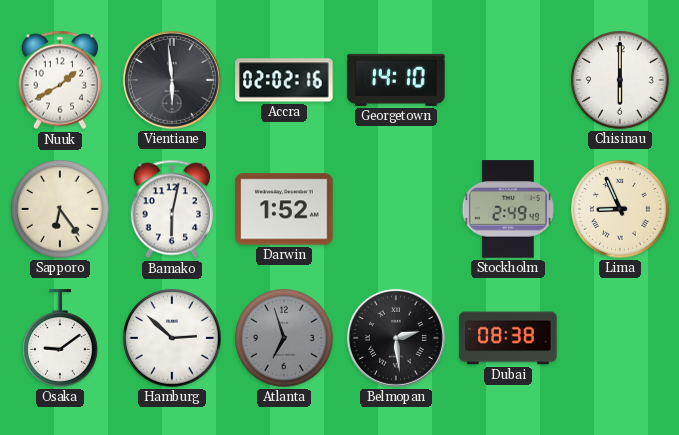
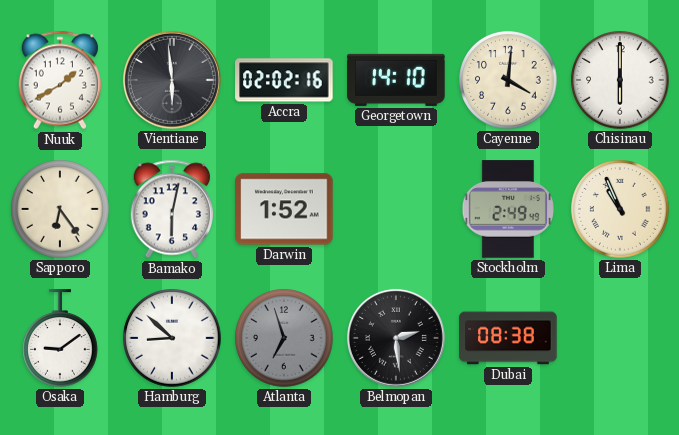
Cayenne: none -> 4:01
Lima: 8:56 -> 10:56
Hamburg: 2:52 -> 8:52
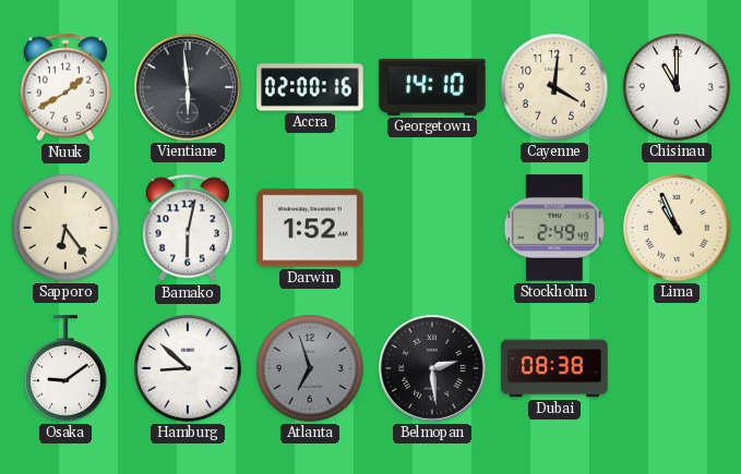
Accra: 02:02 -> 02:00
Chisinau: 6:00 -> 11:00
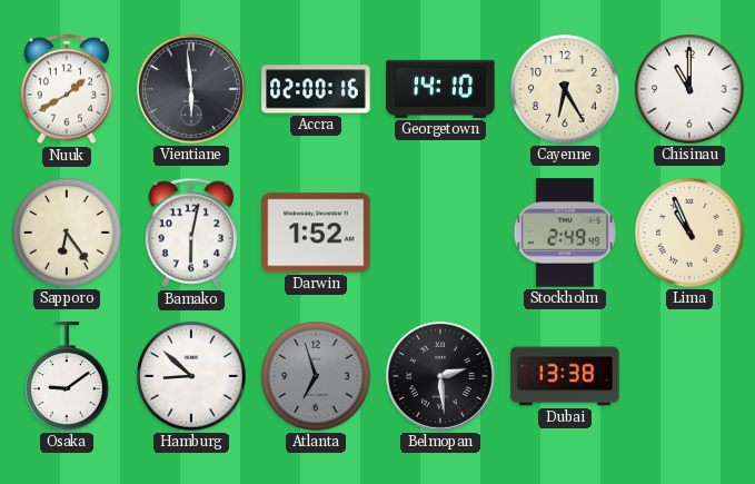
Cayenne: 4:01 -> 6:25
Dubai: 08:38 -> 13:38
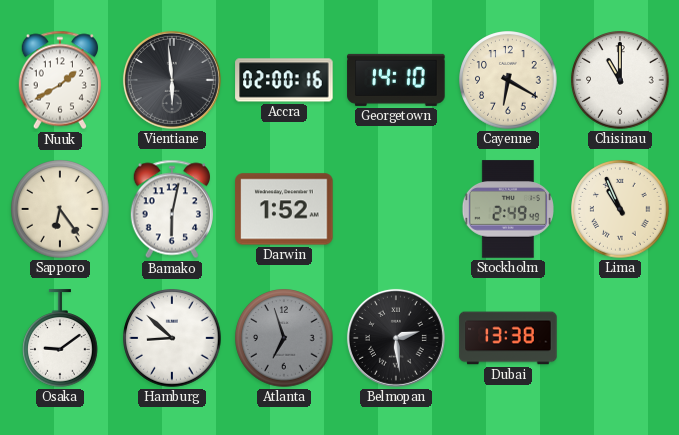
Cayenne: 6:25 -> 6:20
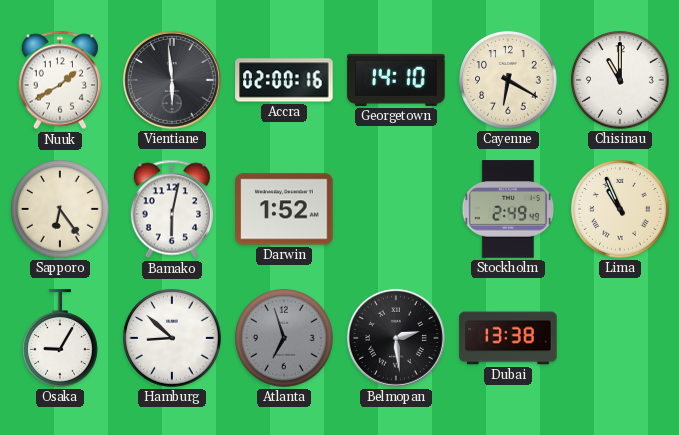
Osaka: 9:09 -> 9:05
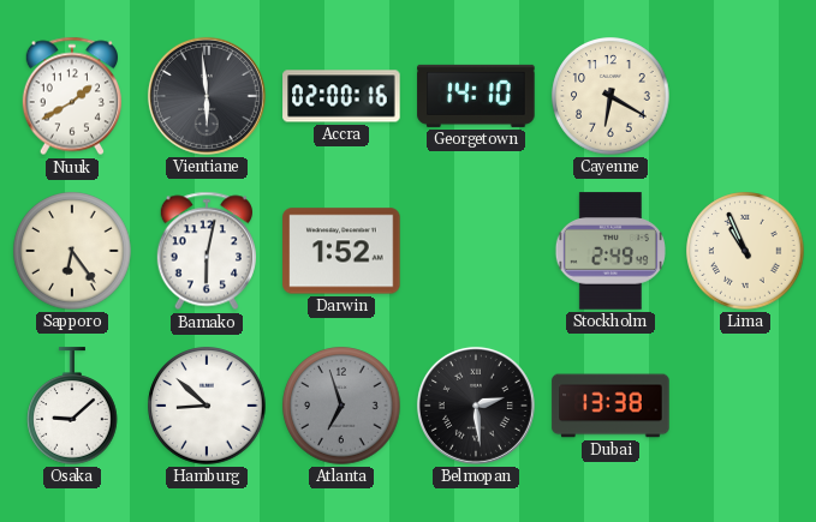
Chisinau: 11:00 -> none
Osaka: 9:05 -> 9:08
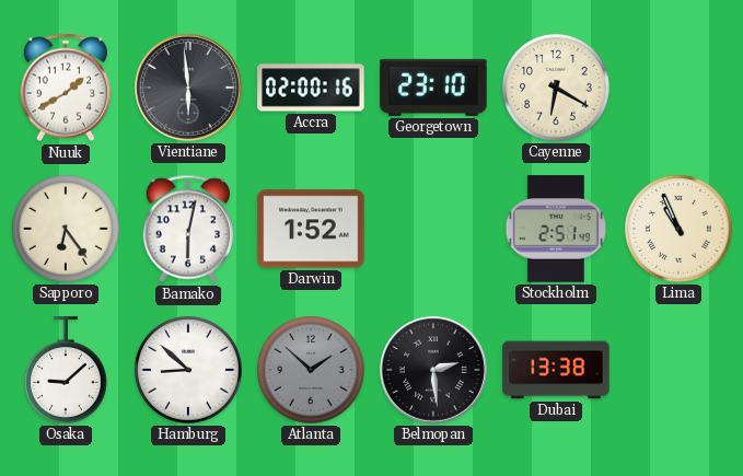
Georgetown: 14:10 -> 23:10
Stockholm: 2:49 -> 2:51
Atlanta: 6:57 -> 1:52
